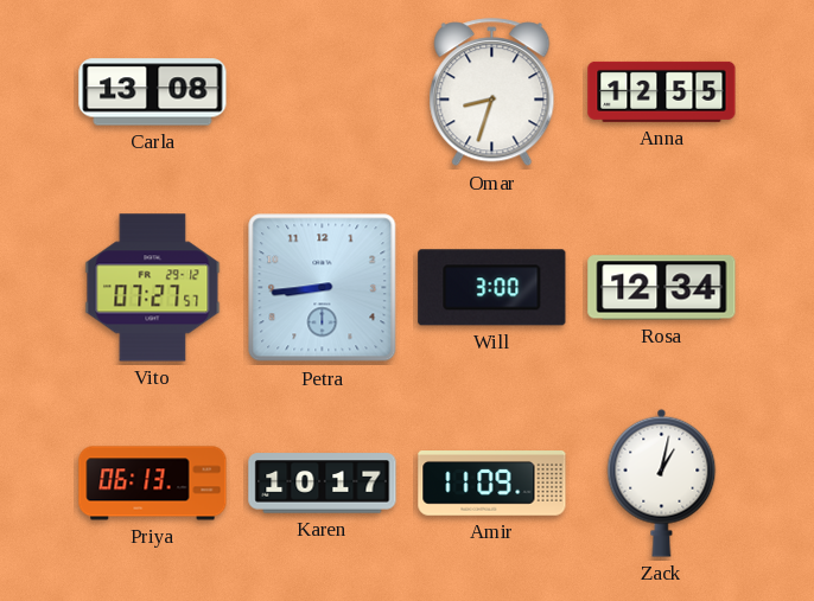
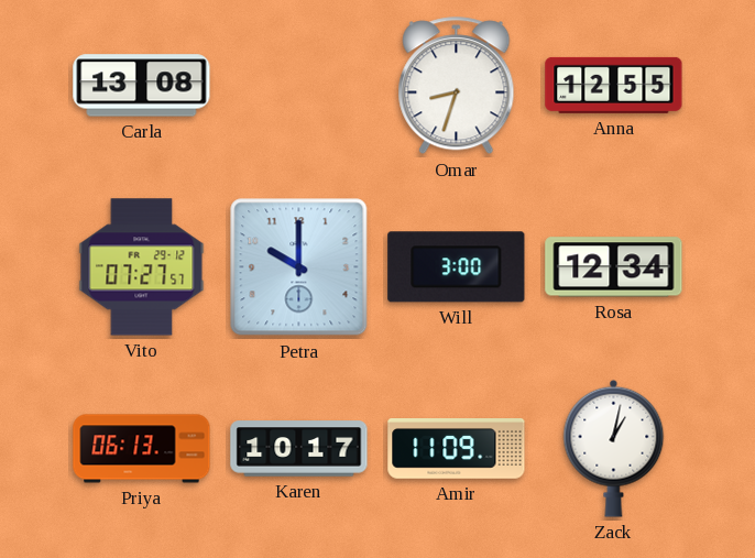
Petra: 8:44 -> 10:00
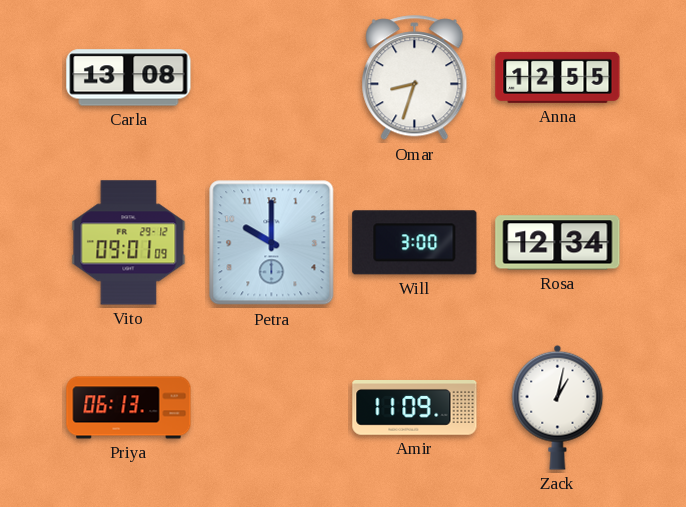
Vito: 07:27 -> 09:01
Karen: 10:17 -> none
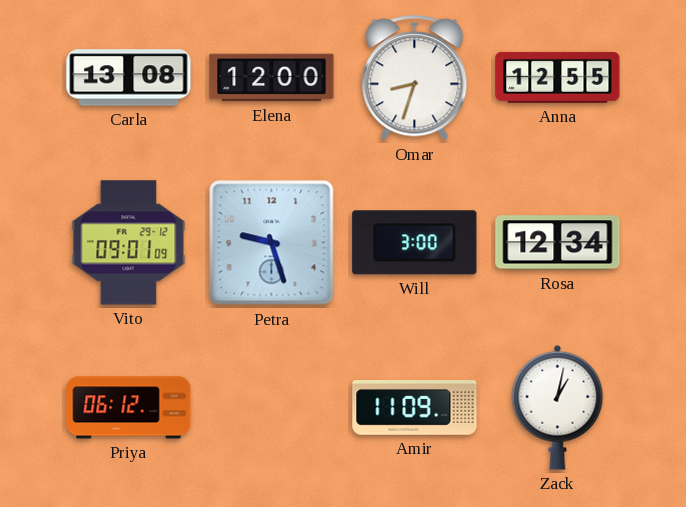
Elena: none -> 12:00
Petra: 10:00 -> 9:27
Priya: 06:13 -> 06:12
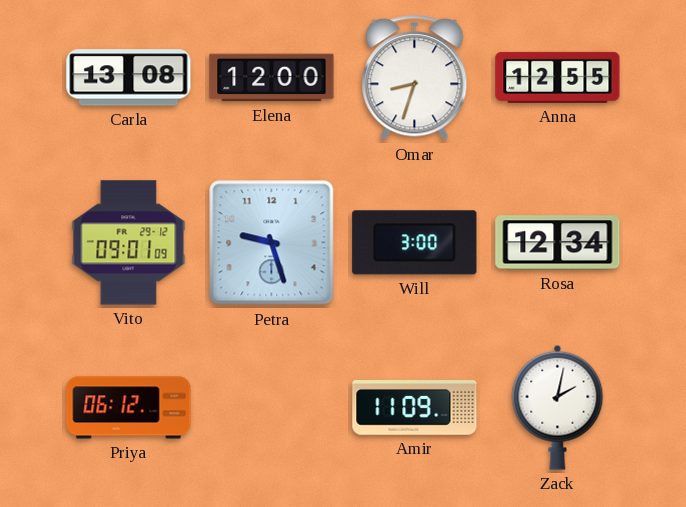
Zack: 1:02 -> 2:02
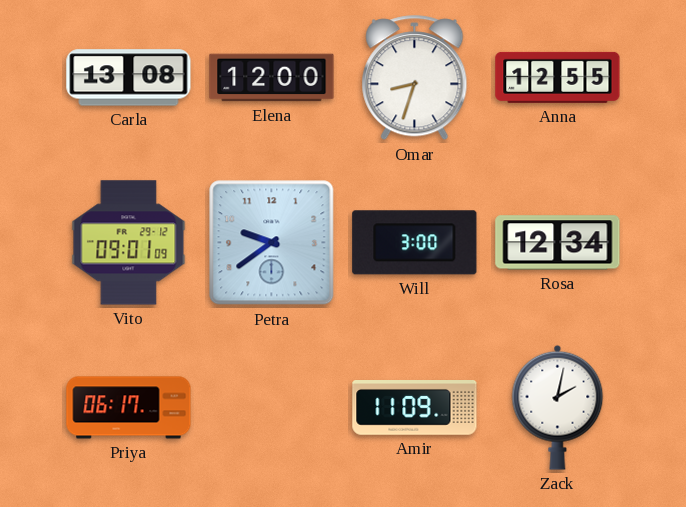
Petra: 9:27 -> 9:39
Priya: 06:12 -> 06:17
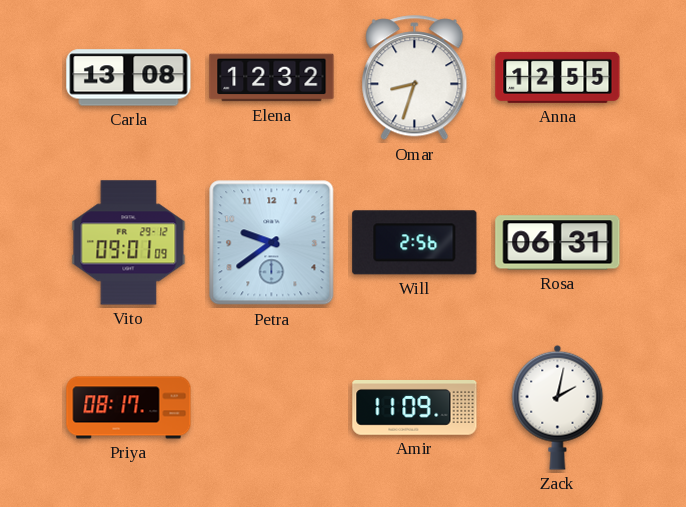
Elena: 12:00 -> 12:32
Will: 3:00 -> 2:56
Rosa: 12:34 -> 06:31
Priya: 06:17 -> 08:17
